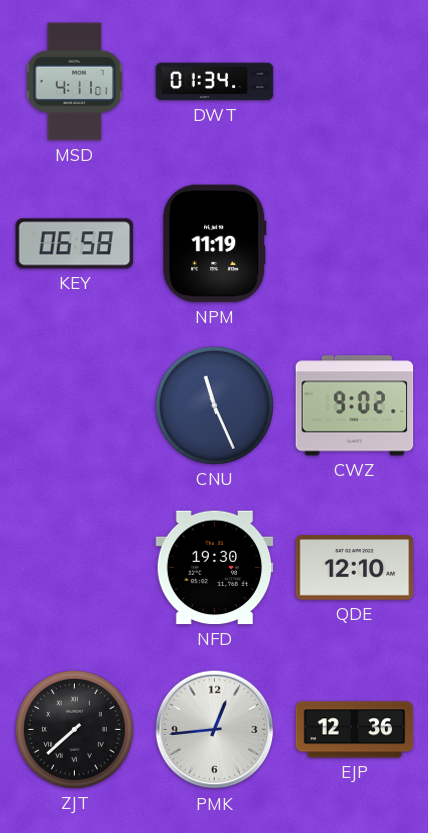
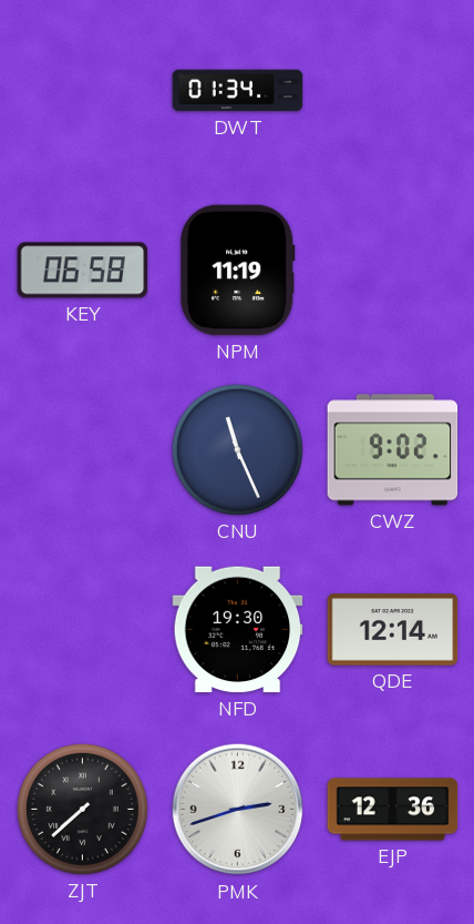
MSD: 4:11 -> none
QDE: 12:10 -> 12:14
PMK: 12:44 -> 2:42
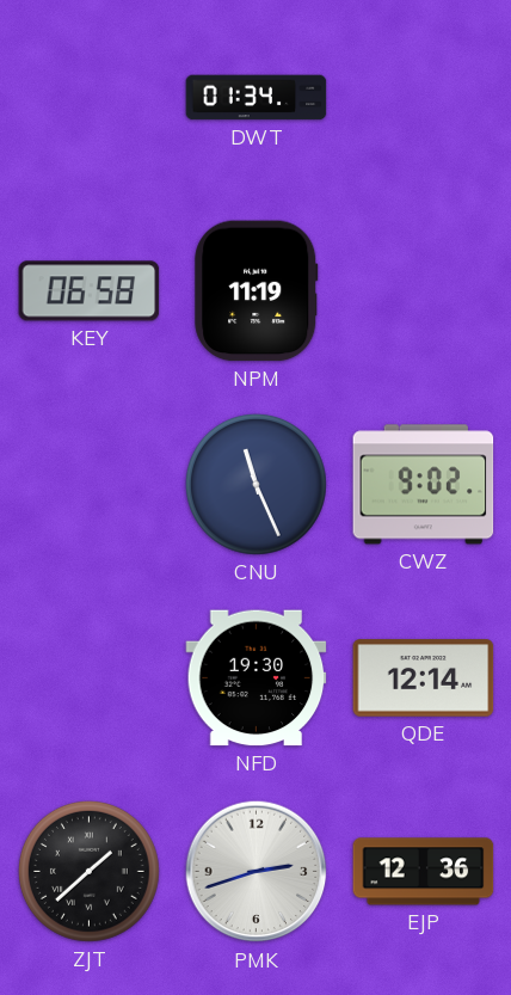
ZJT: 7:38 -> 1:38
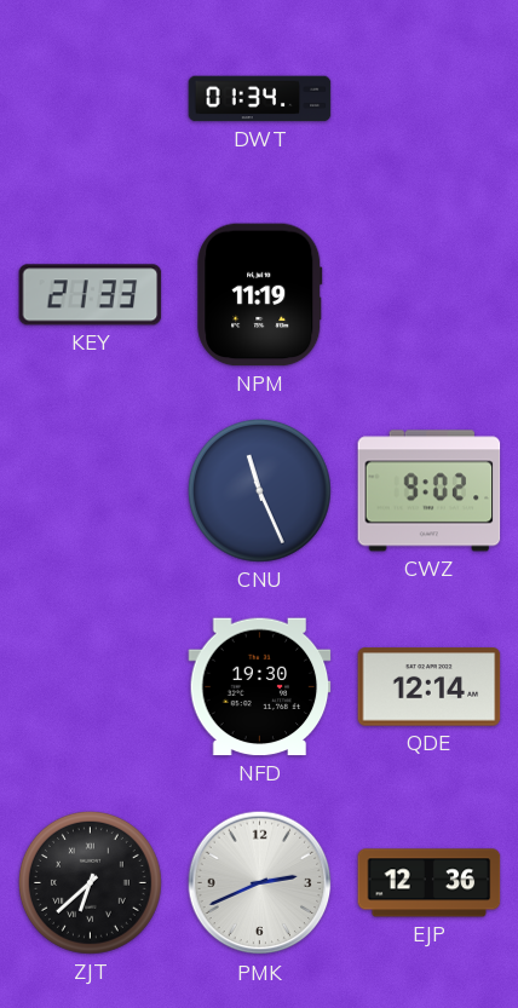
KEY: 06:58 -> 21:33
ZJT: 1:38 -> 6:38
PMK: 2:42 -> 2:41
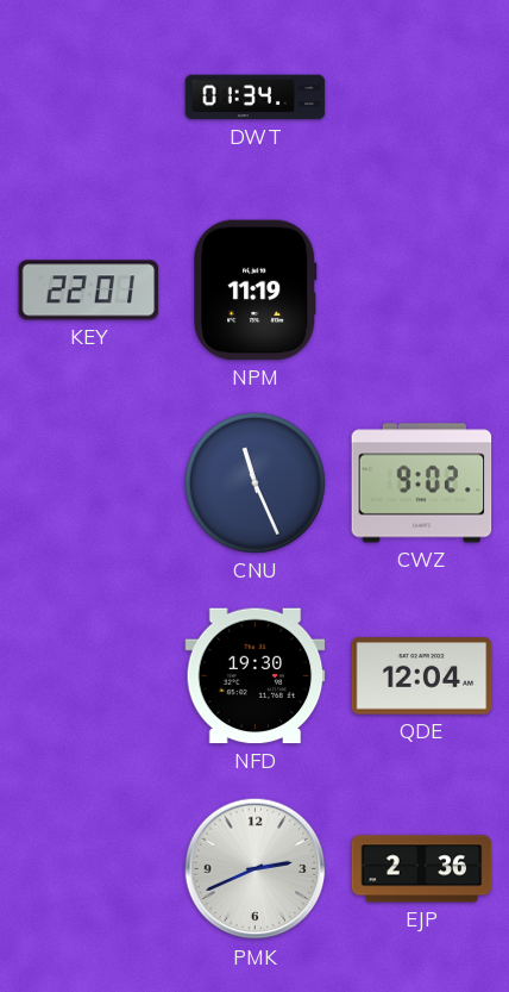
KEY: 21:33 -> 22:01
QDE: 12:14 -> 12:04
ZJT: 6:38 -> none
EJP: 12:36 -> 2:36
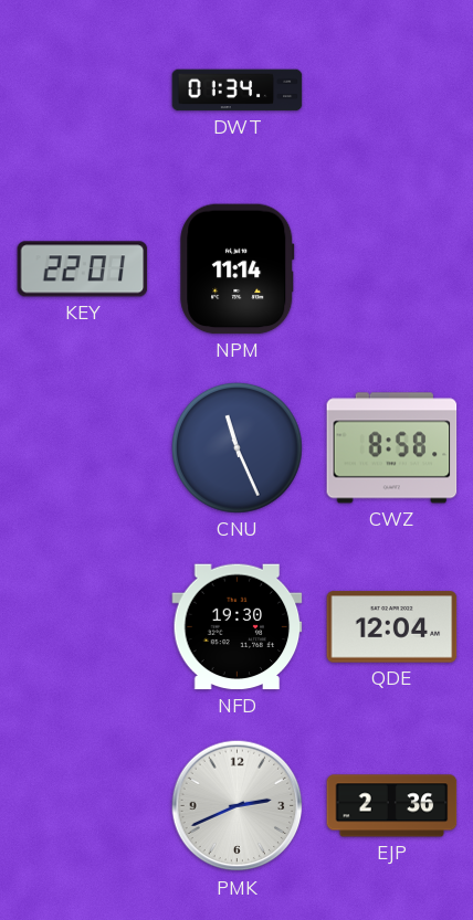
NPM: 11:19 -> 11:14
CWZ: 9:02 -> 8:58
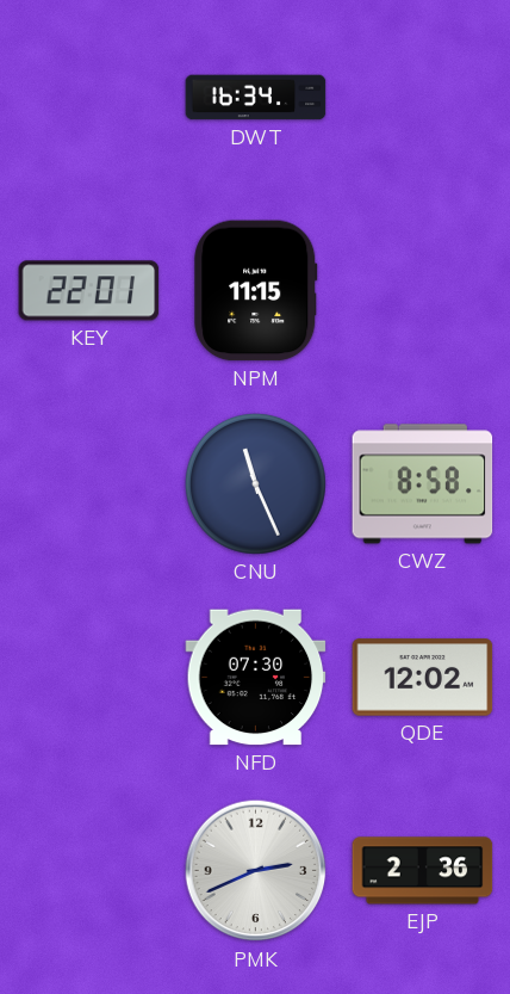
DWT: 01:34 -> 16:34
NPM: 11:14 -> 11:15
NFD: 19:30 -> 07:30
QDE: 12:04 -> 12:02
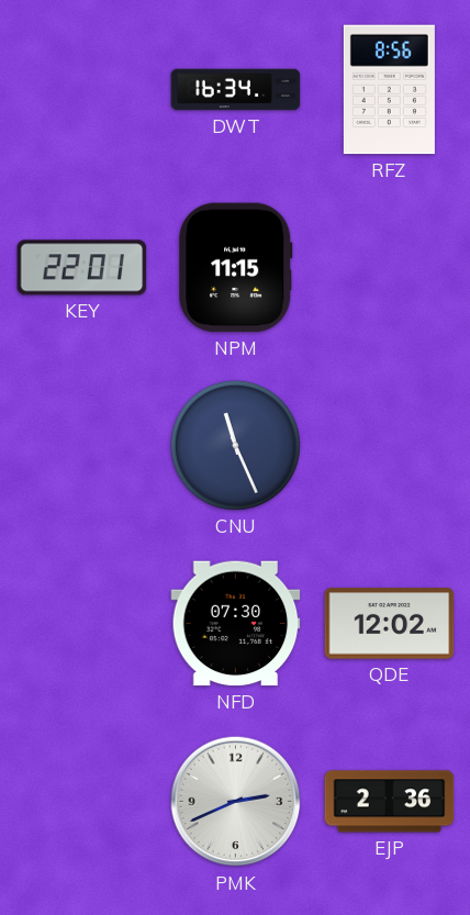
RFZ: none -> 8:56
CWZ: 8:58 -> none
